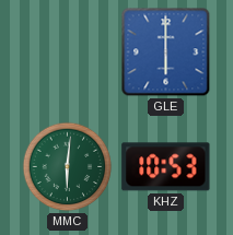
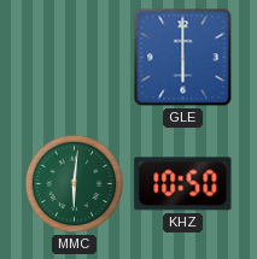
KHZ: 10:53 -> 10:50
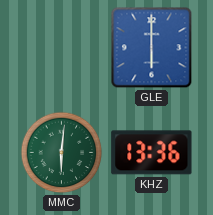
KHZ: 10:50 -> 13:36
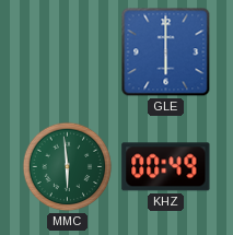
MMC: 6:01 -> 5:59
KHZ: 13:36 -> 00:49
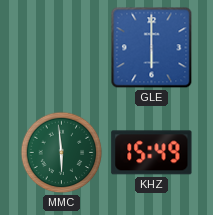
KHZ: 00:49 -> 15:49
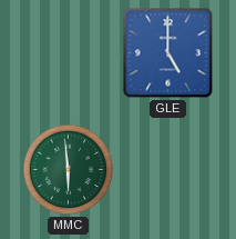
GLE: 6:00 -> 5:00
KHZ: 15:49 -> none
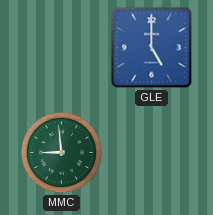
MMC: 5:59 -> 8:59
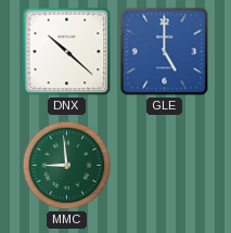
DNX: none -> 10:22
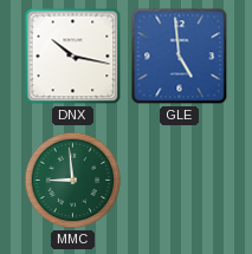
DNX: 10:22 -> 10:17
GLE: 5:00 -> 4:59
